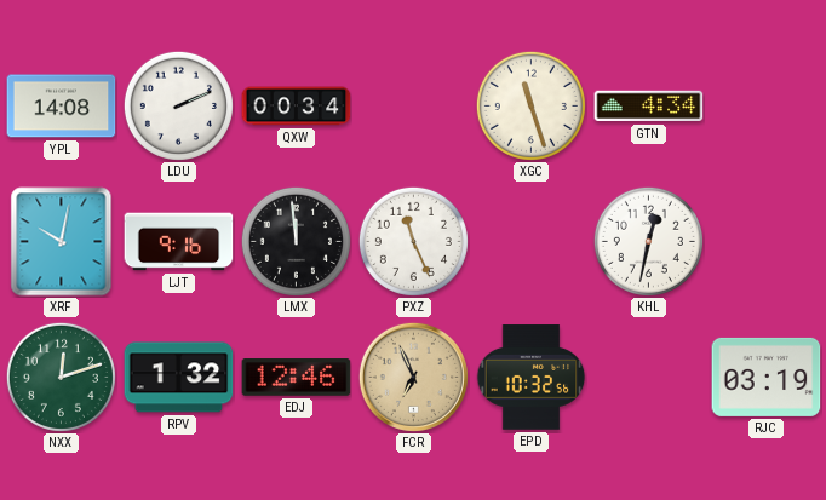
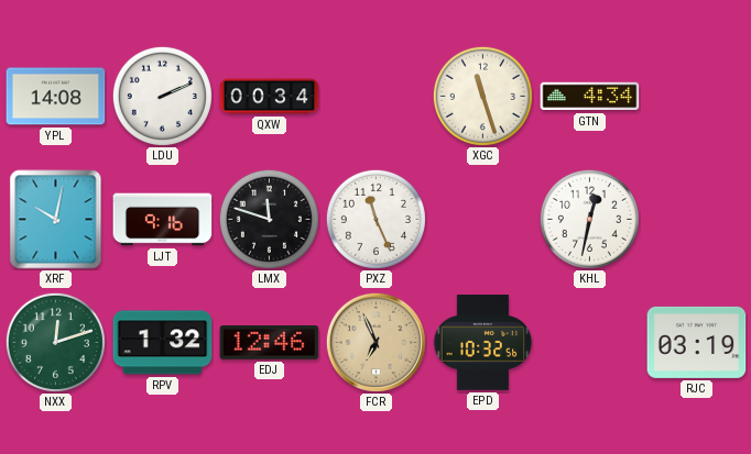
LMX: 11:59 -> 11:48
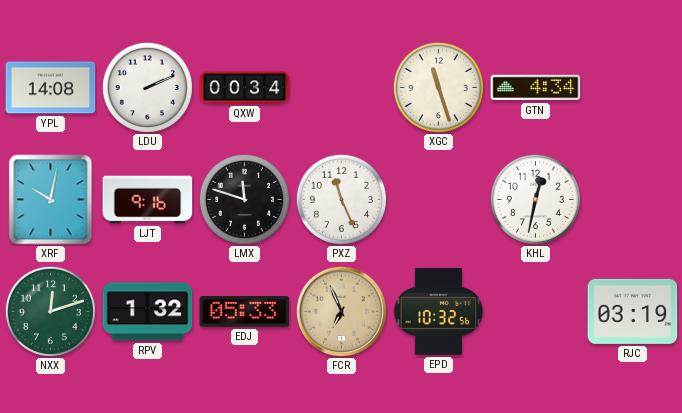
EDJ: 12:46 -> 05:33
